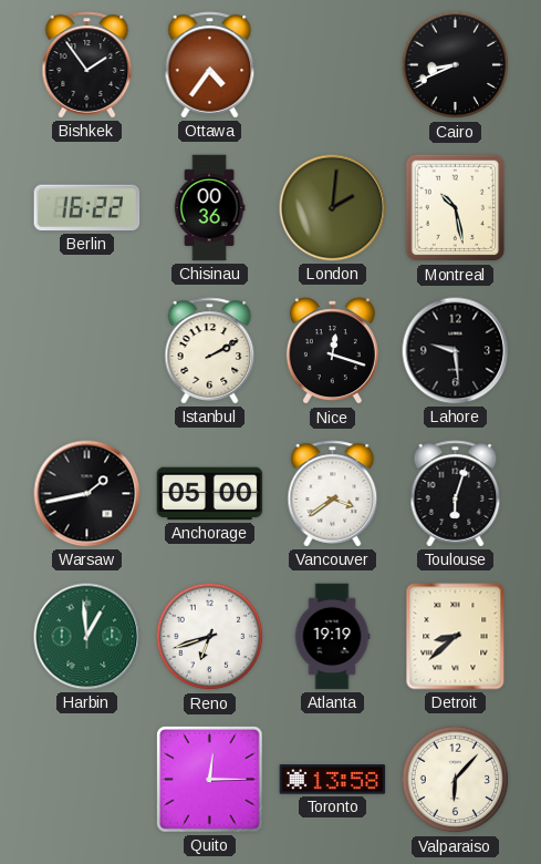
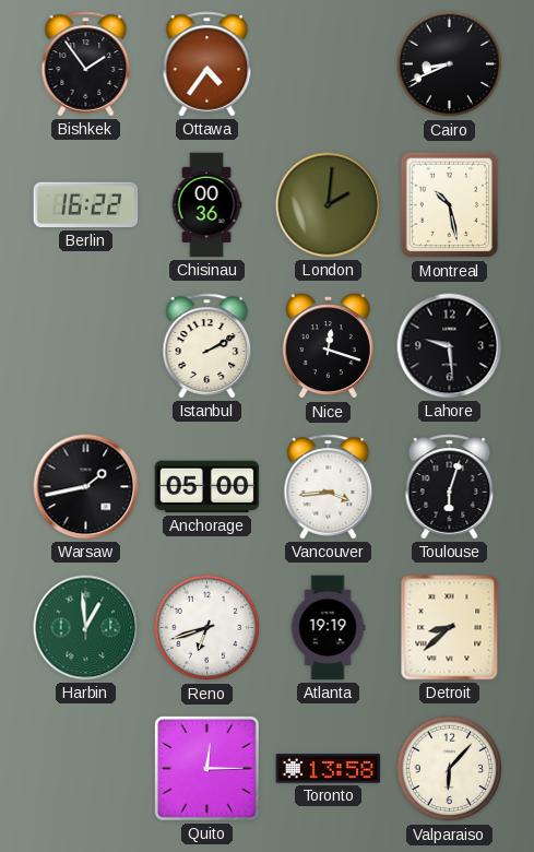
Vancouver: 3:39 -> 3:44
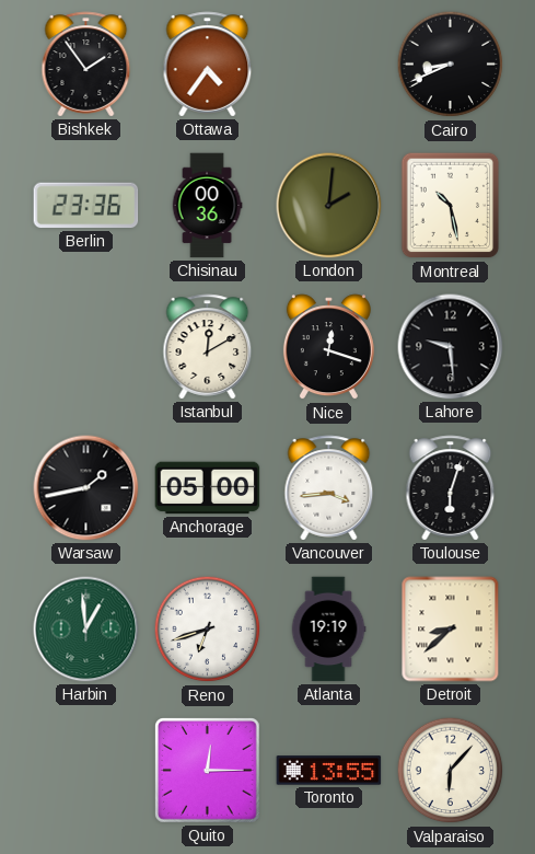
Berlin: 16:22 -> 23:36
Istanbul: 2:10 -> 12:10
Toronto: 13:58 -> 13:55
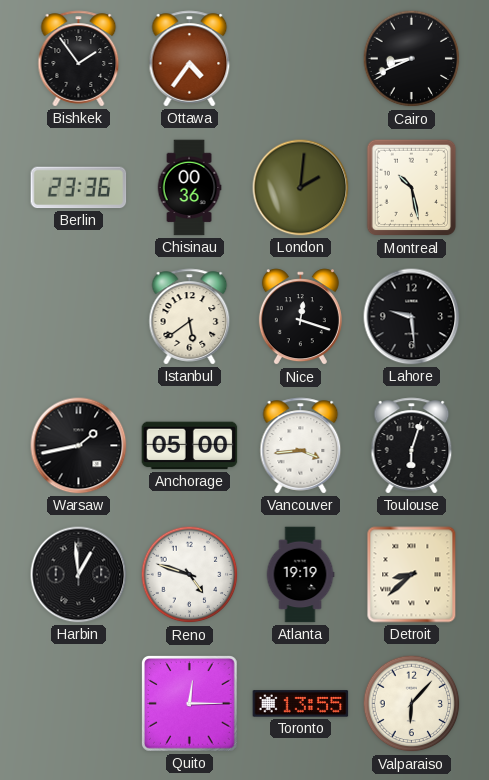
Istanbul: 12:10 -> 5:39
Harbin dial: green -> black
Reno: 6:42 -> 4:48
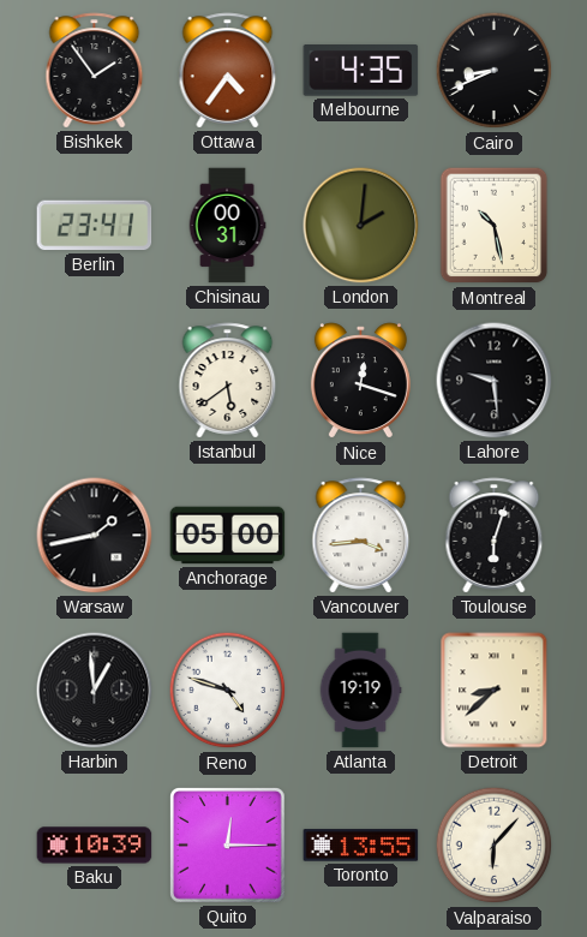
Melbourne: none -> 4:35
Berlin: 23:36 -> 23:41
Chisinau: 00:36 -> 00:31
Baku: none -> 10:39
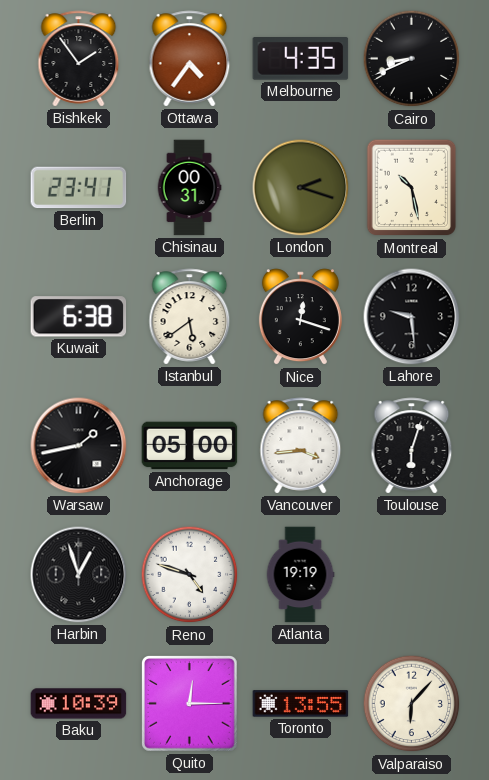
London: 2:01 -> 2:18
Kuwait: none -> 6:38
Harbin: 12:59 -> 12:57
Detroit: 8:38 -> none
